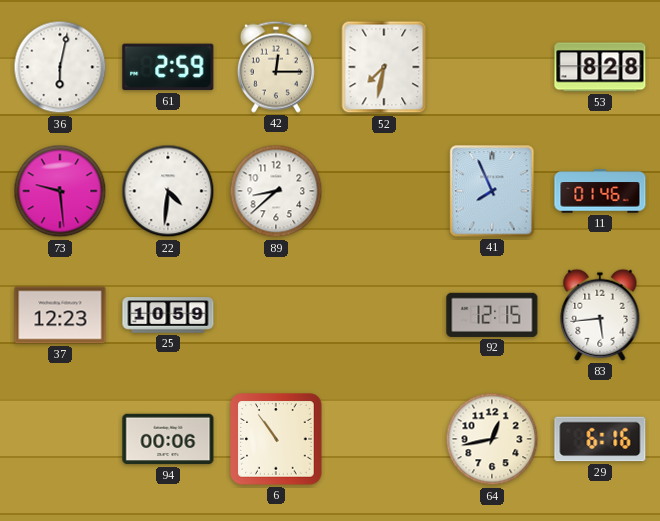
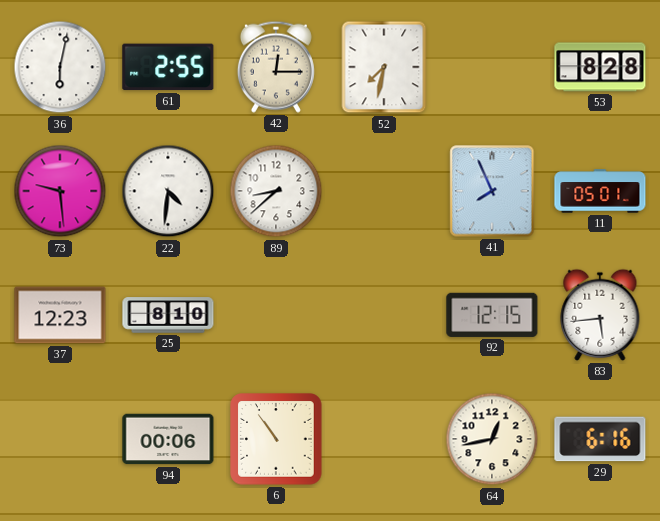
61: 2:59 -> 2:55
11: 01:46 -> 05:01
25: 10:59 -> 8:10
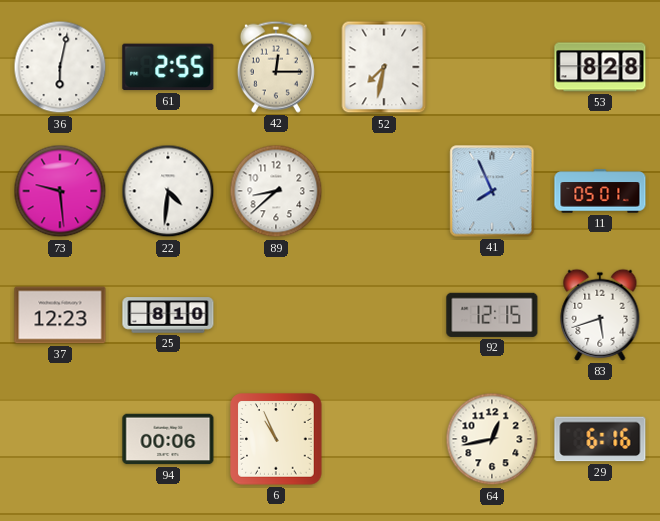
83: 5:44 -> 5:42
6: 10:54 -> 10:56
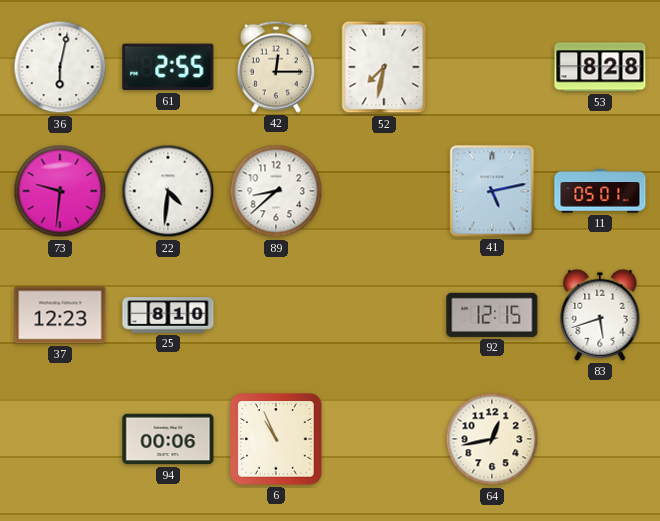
73: 9:29 -> 9:31
41: 7:56 -> 5:13
29: 6:16 -> none
